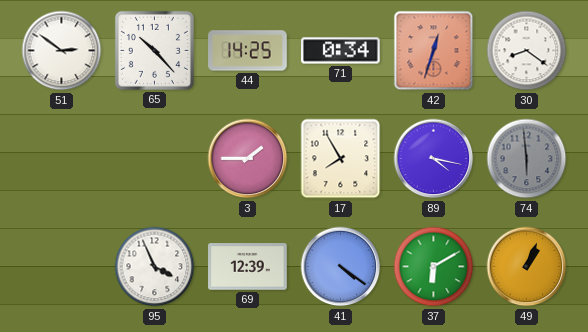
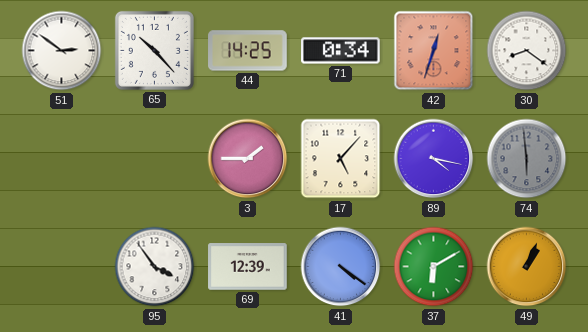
17: 7:55 -> 5:07
95: 3:56 -> 3:54
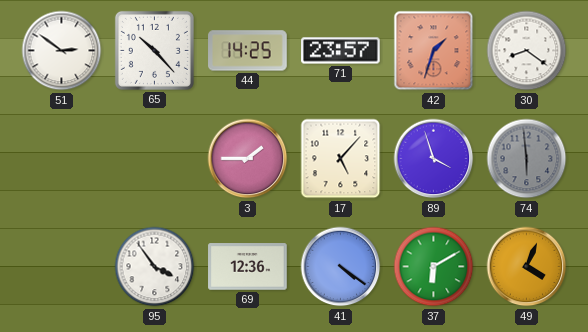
71: 0:34 -> 23:57
42: 12:33 -> 1:33
89: 4:17 -> 3:57
69: 12:39 -> 12:36
49: 1:04 -> 4:04
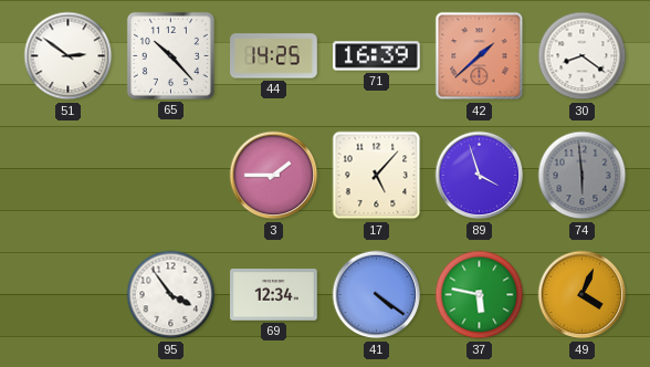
71: 23:57 -> 16:39
42: 1:33 -> 1:38
69: 12:36 -> 12:34
37: 6:10 -> 5:47
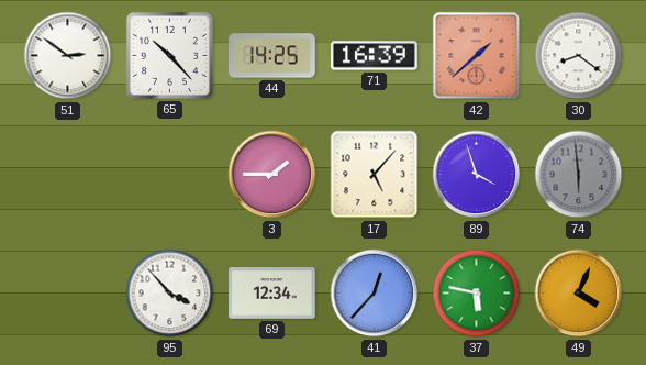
95: 3:54 -> 3:53
41: 4:21 -> 12:37
